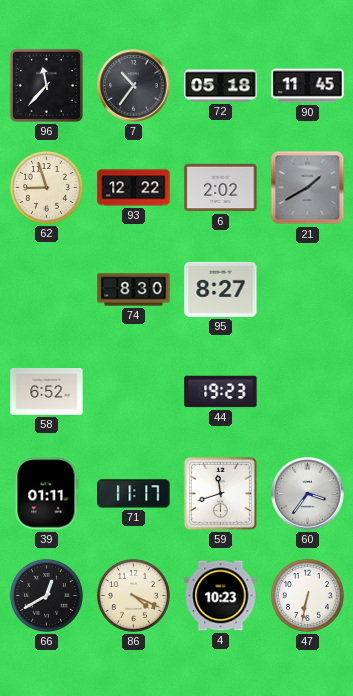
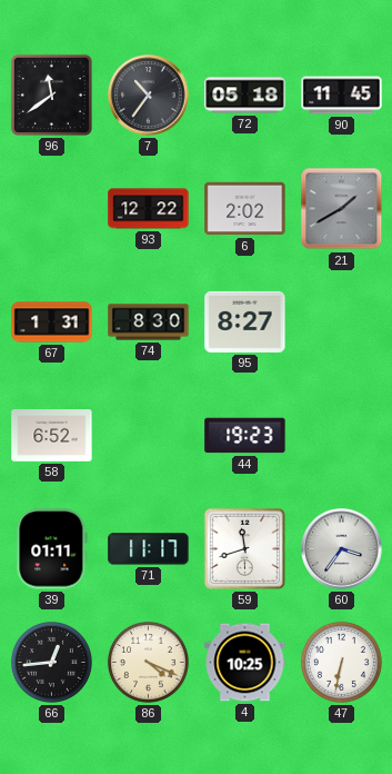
96: 11:37 -> 11:39
62: 8:57 -> none
67: none -> 1:31
66: 12:40 -> 12:44
4: 10:23 -> 10:25
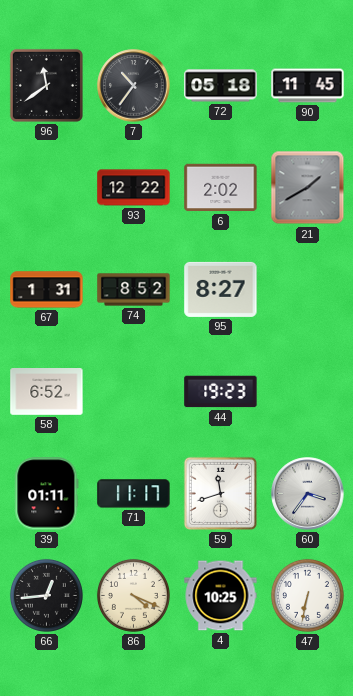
74: 8:30 -> 8:52
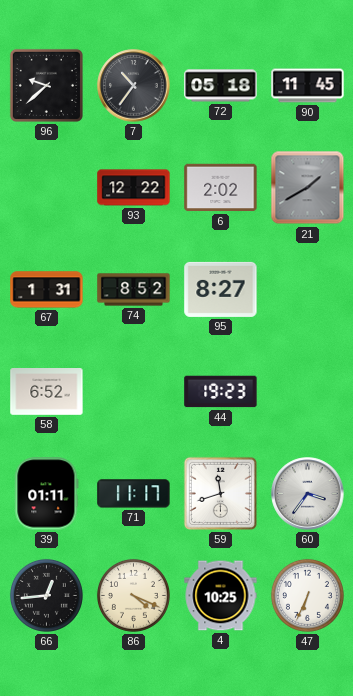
96: 11:39 -> 9:38
47: 6:32 -> 6:34
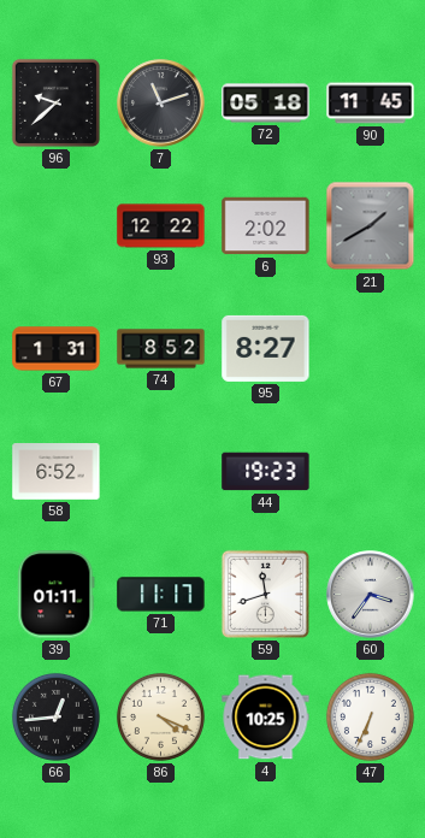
7: 10:36 -> 11:12
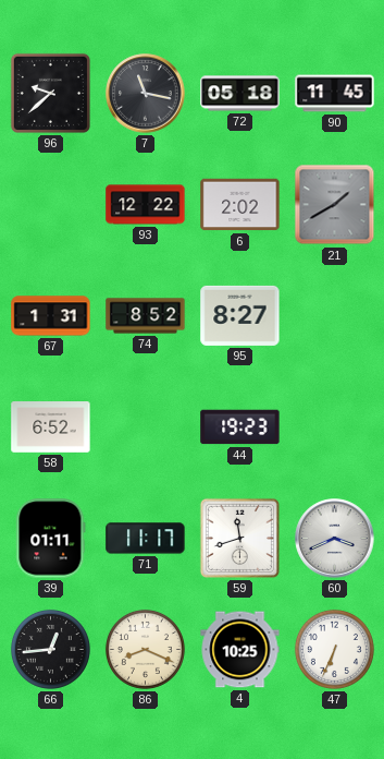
7: 11:12 -> 11:17
60: 3:36 -> 3:41
86: 4:19 -> 8:19
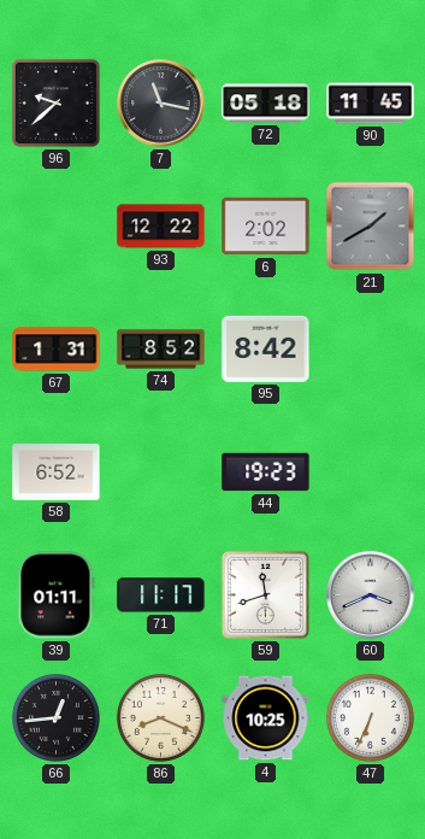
95: 8:27 -> 8:42
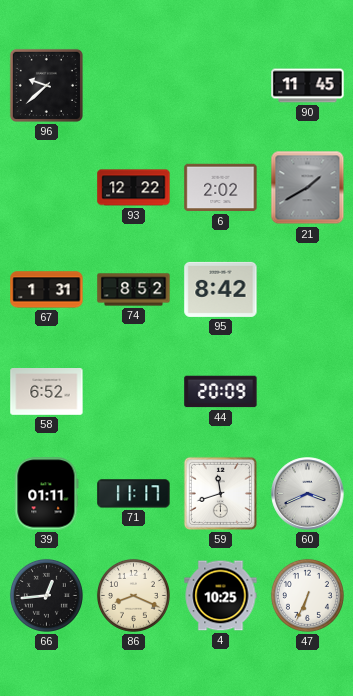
7: 11:17 -> none
72: 05:18 -> none
44: 19:23 -> 20:09
